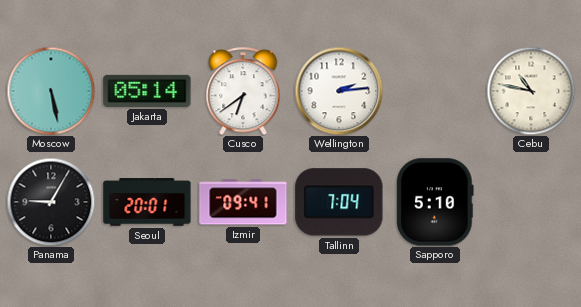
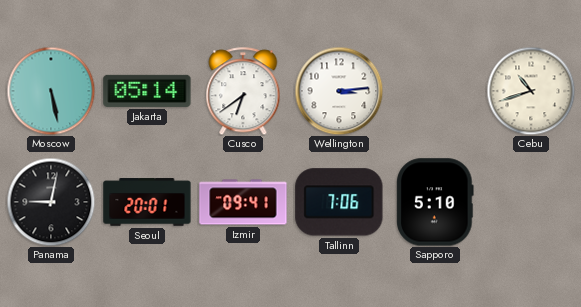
Wellington: 2:14 -> 3:14
Cebu: 10:47 -> 10:42
Panama: 9:05 -> 9:02
Tallinn: 7:04 -> 7:06
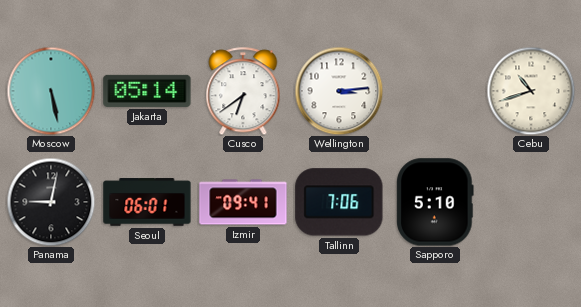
Seoul: 20:01 -> 06:01
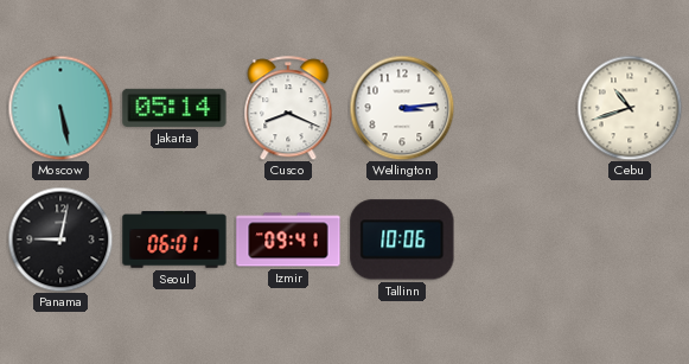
Cusco: 6:39 -> 8:19
Tallinn: 7:06 -> 10:06
Sapporo: 5:10 -> none
